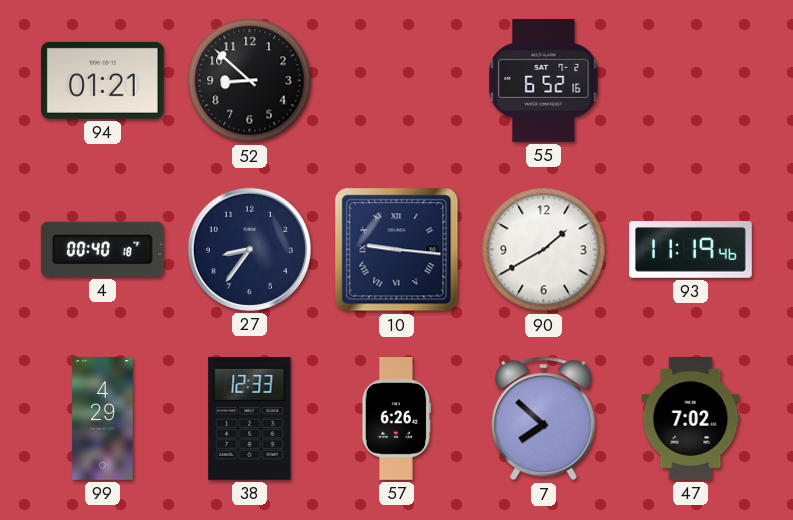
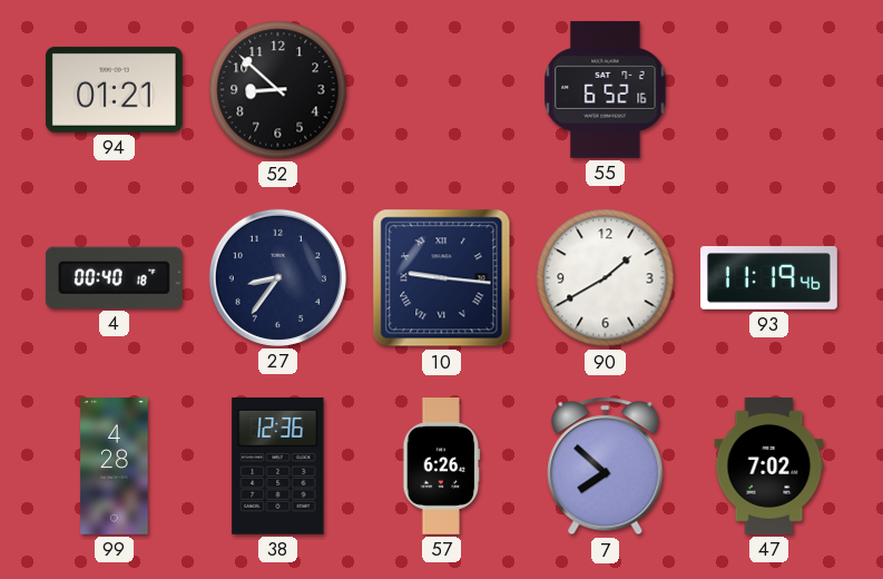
99: 4:29 -> 4:28
38: 12:33 -> 12:36
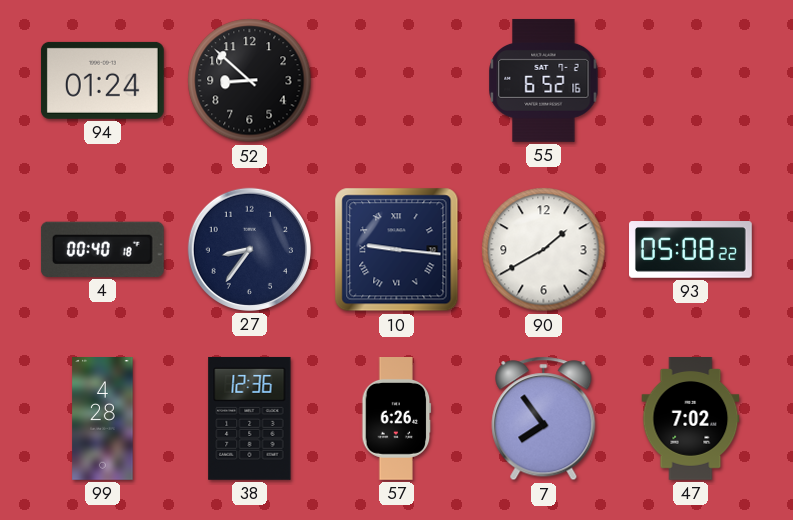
94: 01:21 -> 01:24
93: 11:19 -> 05:08
7: 7:52 -> 7:54
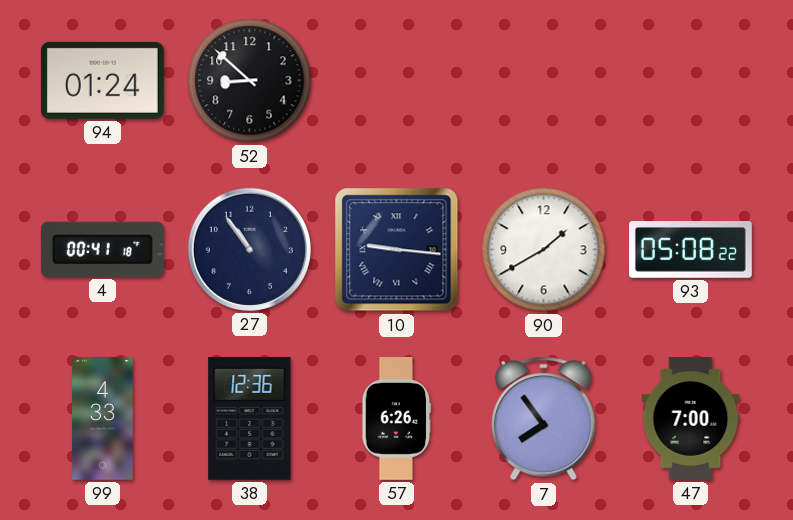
55: 6:52 -> none
4: 00:40 -> 00:41
27: 8:36 -> 10:54
99: 4:28 -> 4:33
47: 7:02 -> 7:00
